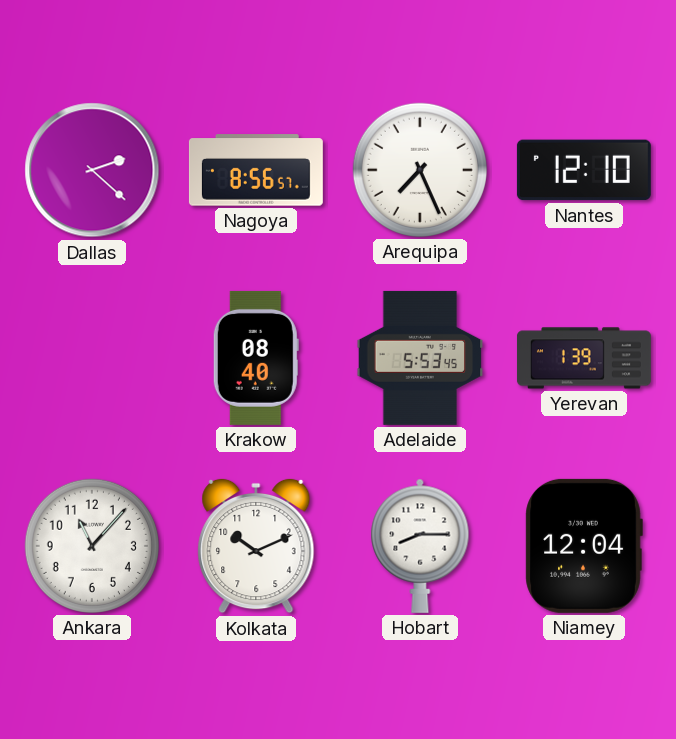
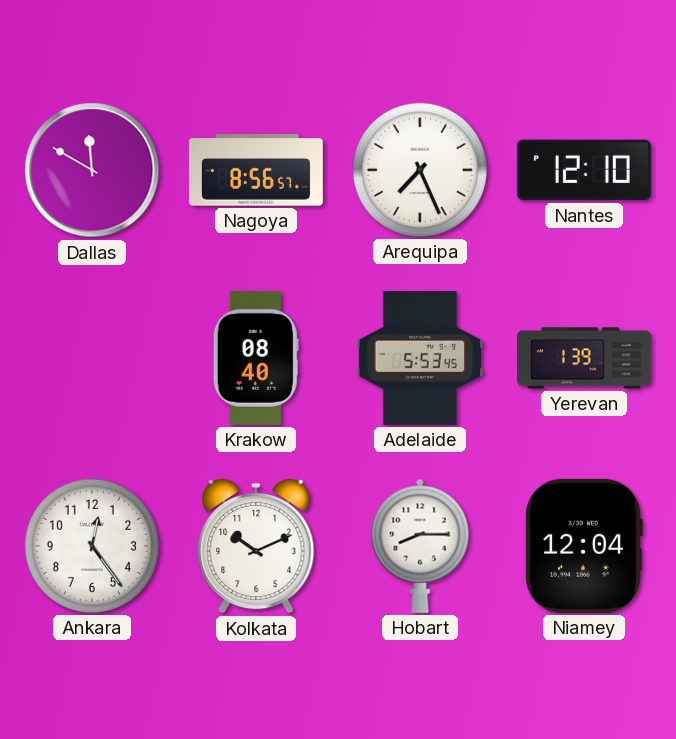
Dallas: 2:22 -> 11:50
Ankara: 11:07 -> 12:24
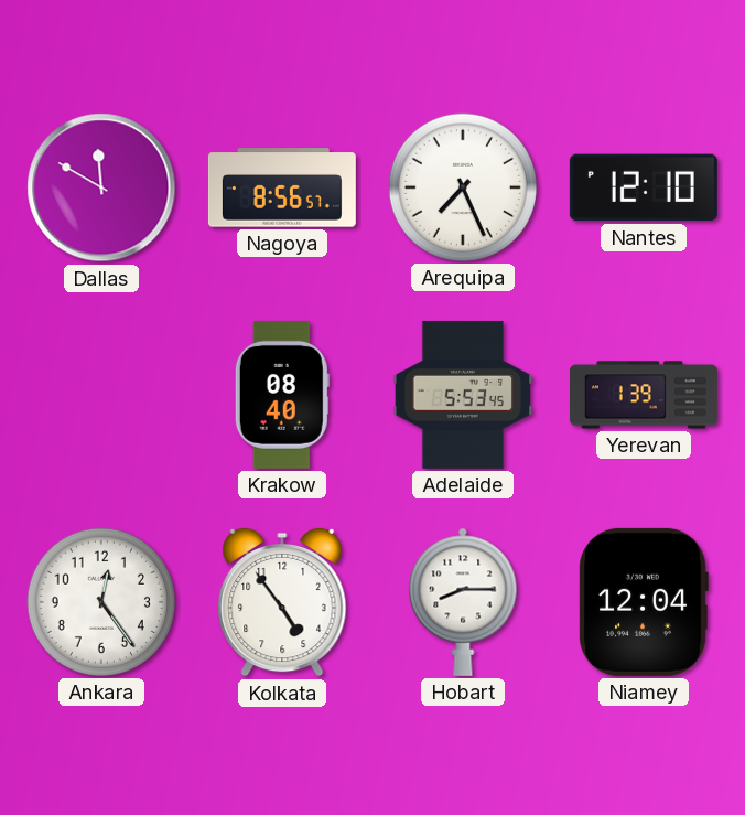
Kolkata: 10:11 -> 4:54
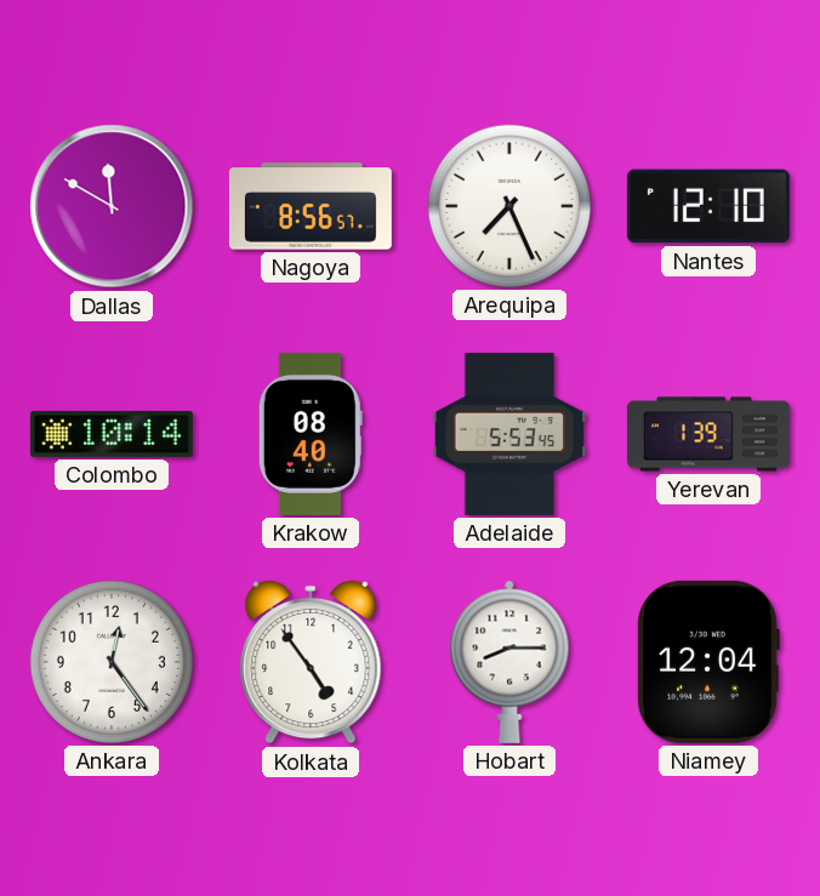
Colombo: none -> 10:14
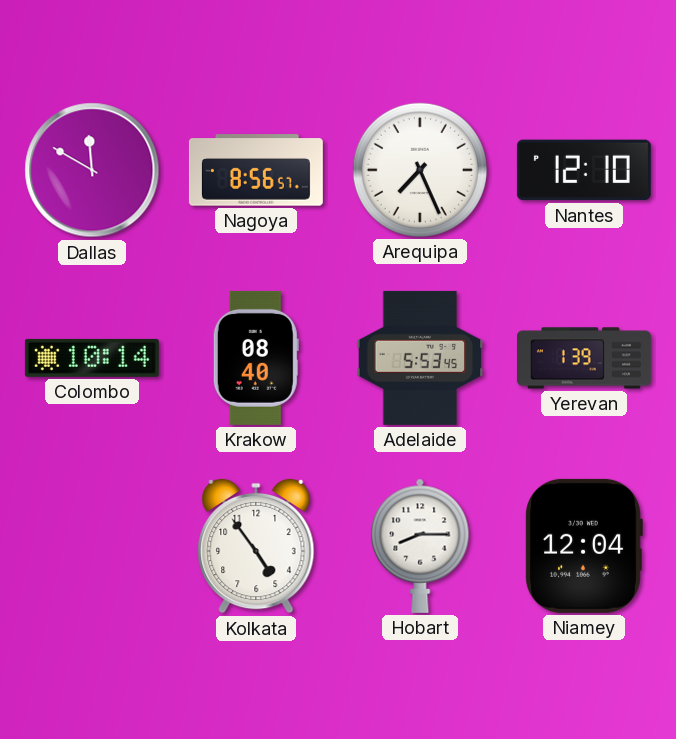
Ankara: 12:24 -> none
